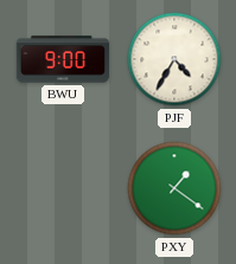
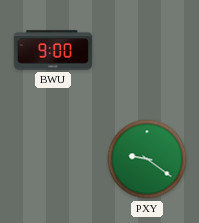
PJF: 4:35 -> none
PXY: 1:21 -> 9:21
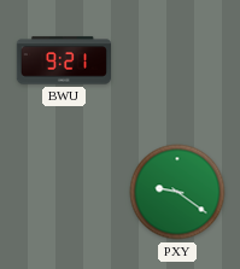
BWU: 9:00 -> 9:21
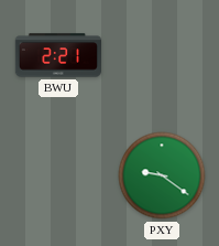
BWU: 9:21 -> 2:21
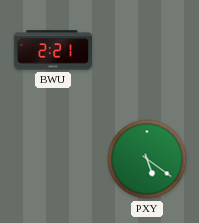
PXY: 9:21 -> 5:21
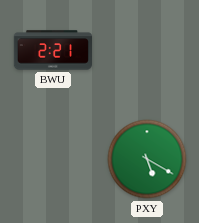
PXY: 5:21 -> 5:20
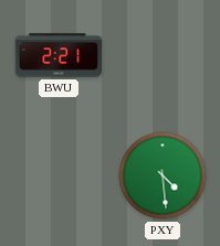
PXY: 5:20 -> 4:29
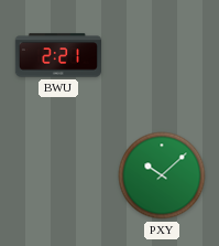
PXY: 4:29 -> 10:08
